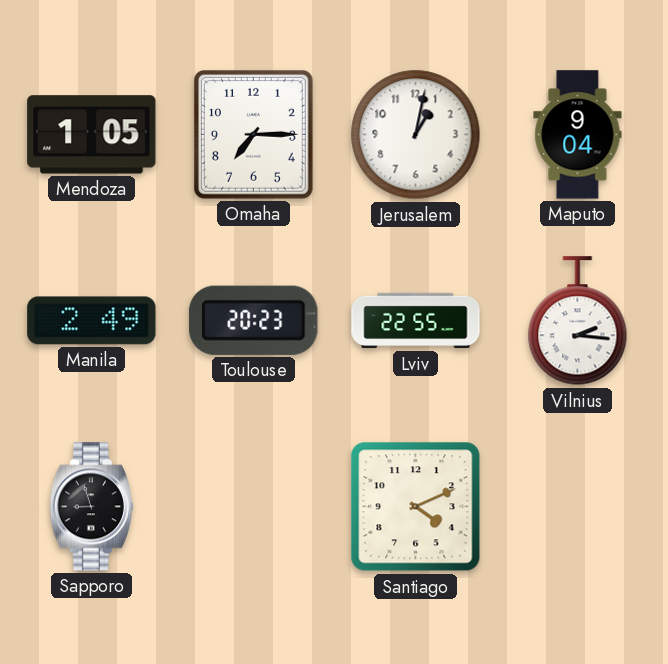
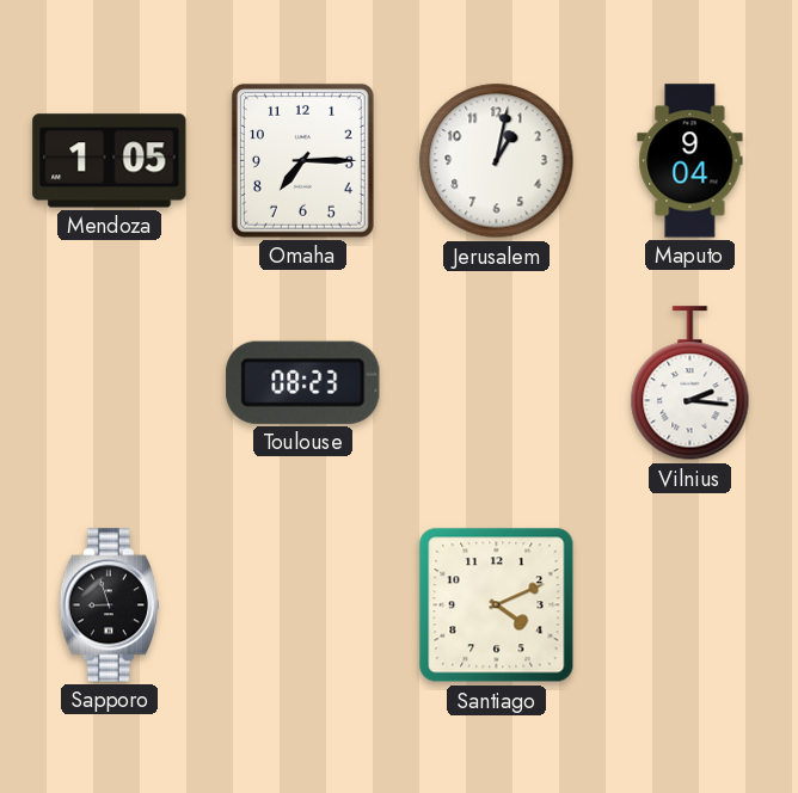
Manila: 2:49 -> none
Toulouse: 20:23 -> 08:23
Lviv: 22:55 -> none
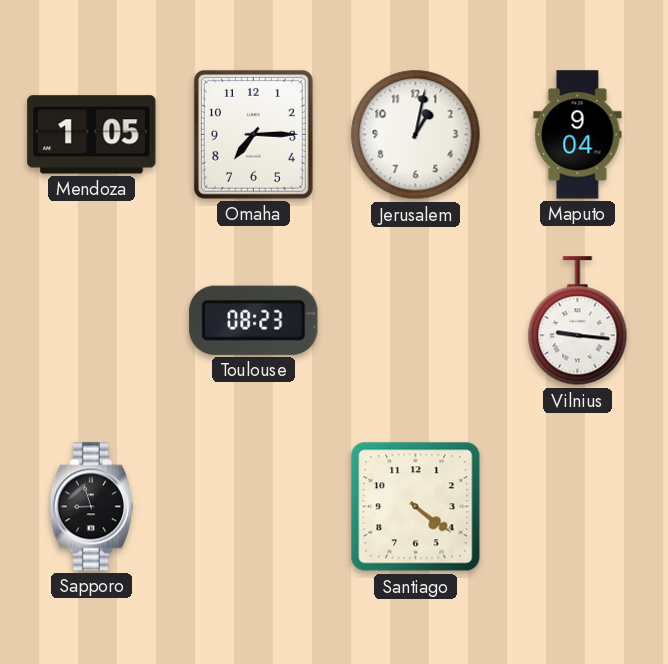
Vilnius: 2:16 -> 9:16
Santiago: 4:11 -> 4:21
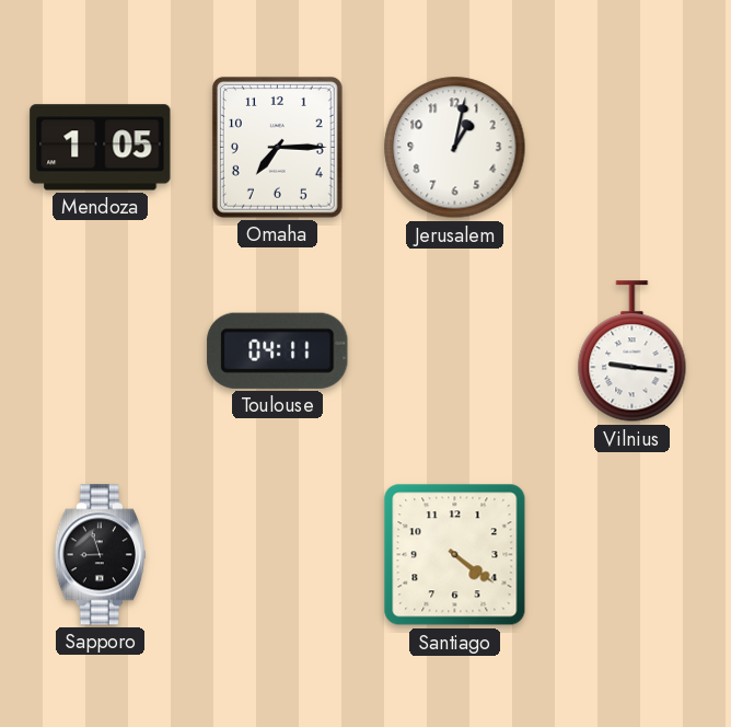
Maputo: 9:04 -> none
Toulouse: 08:23 -> 04:11
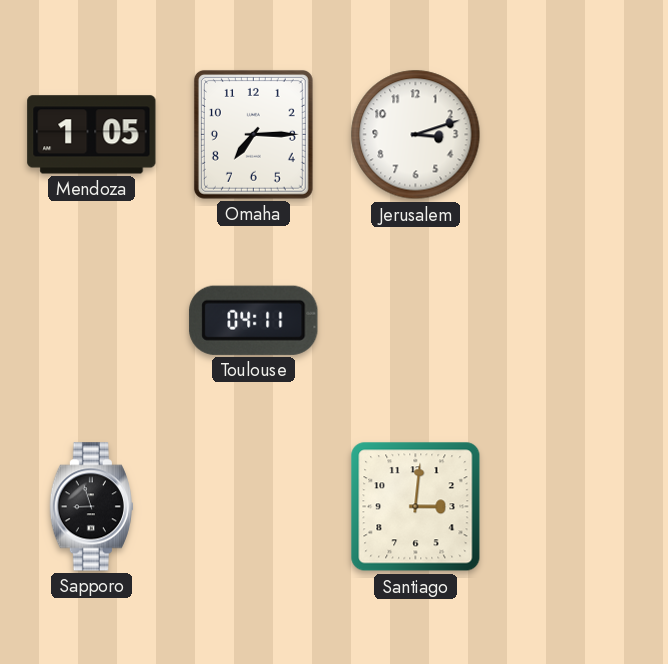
Jerusalem: 1:02 -> 3:12
Vilnius: 9:16 -> none
Santiago: 4:21 -> 3:01
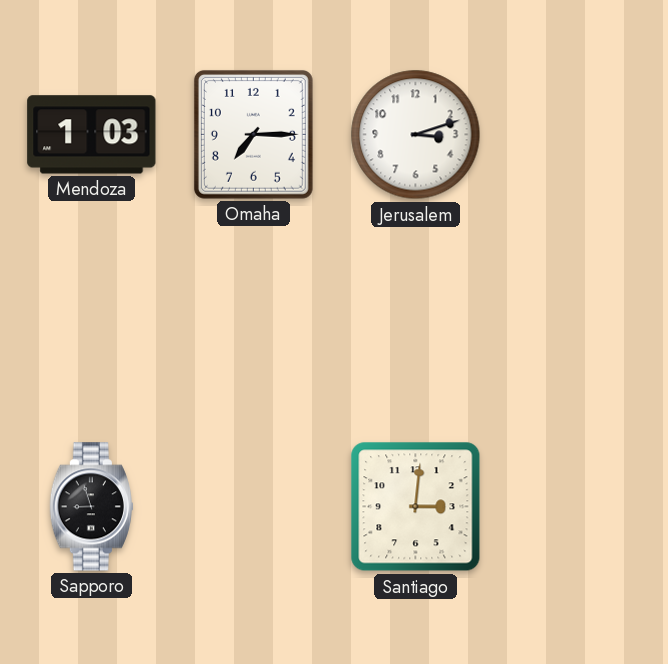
Mendoza: 1:05 -> 1:03
Toulouse: 04:11 -> none
